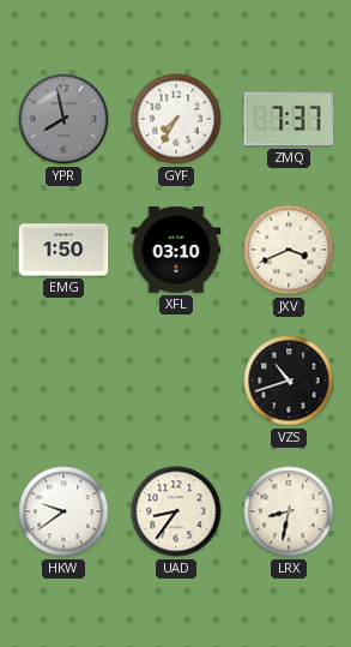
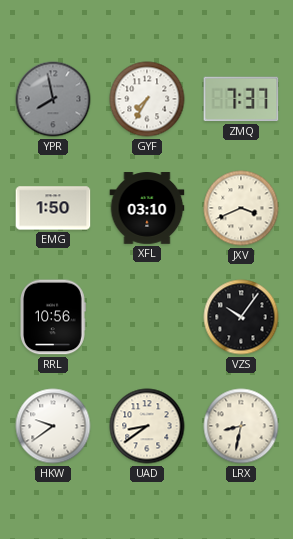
RRL: none -> 10:56
VZS: 10:42 -> 10:06
UAD: 8:36 -> 8:39
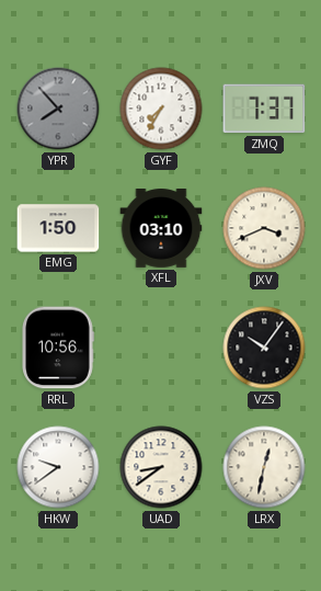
YPR: 7:58 -> 7:53
LRX: 8:32 -> 12:32
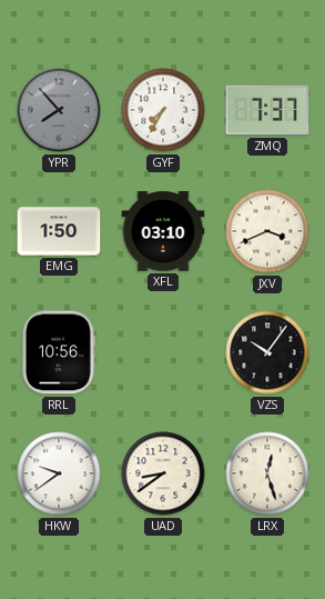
LRX: 12:32 -> 12:27
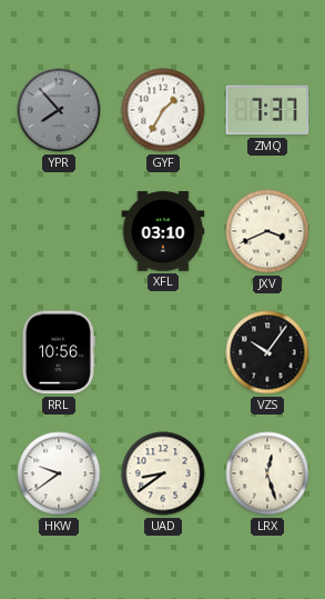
GYF: 7:35 -> 1:35
EMG: 1:50 -> none
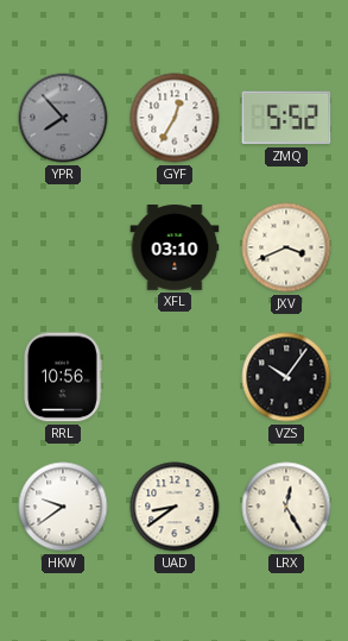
GYF: 1:35 -> 12:35
ZMQ: 7:37 -> 5:52
LRX: 12:27 -> 12:25
